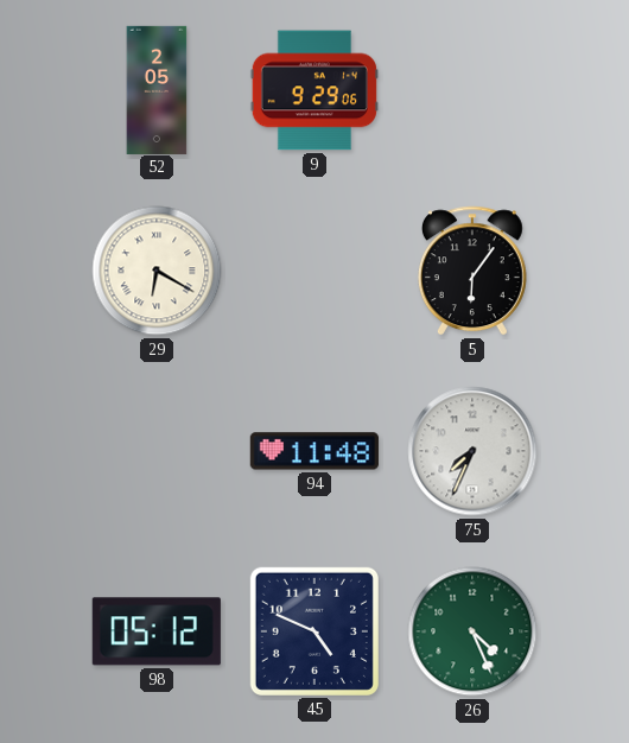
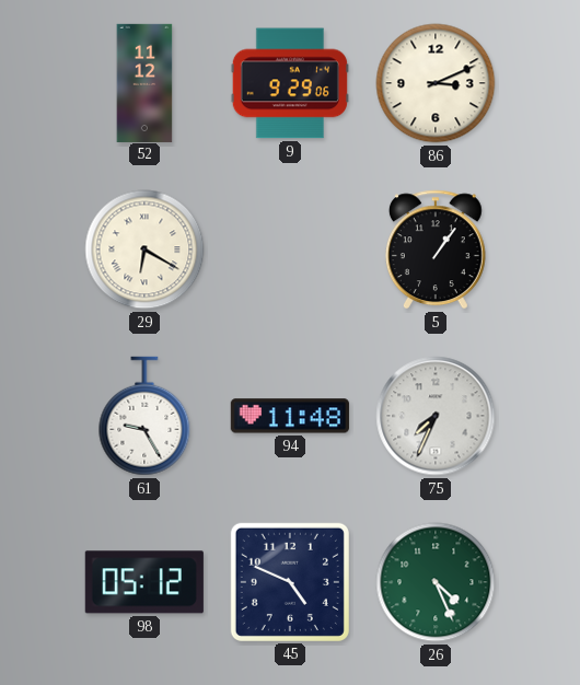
52: 2:05 -> 11:12
86: none -> 3:11
5: 6:06 -> 1:06
61: none -> 9:25
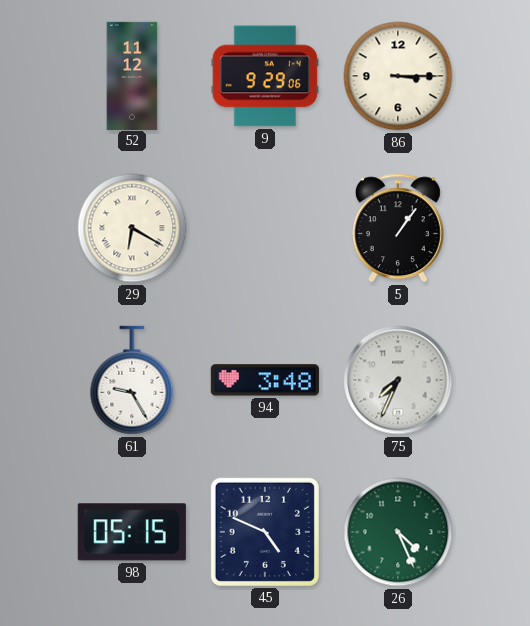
86: 3:11 -> 3:15
94: 11:48 -> 3:48
98: 05:12 -> 05:15
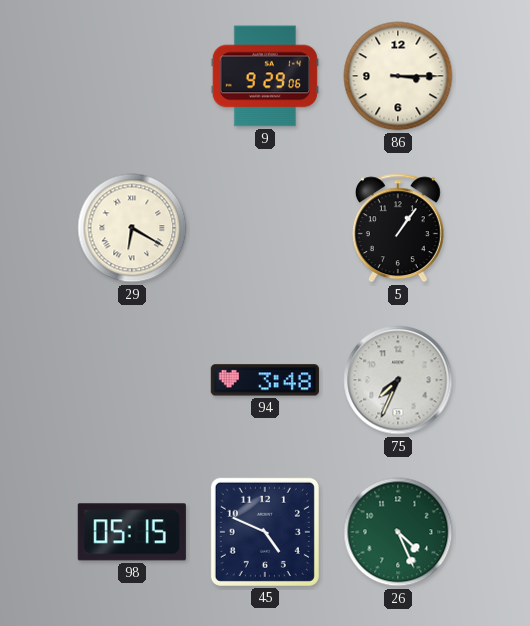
52: 11:12 -> none
61: 9:25 -> none
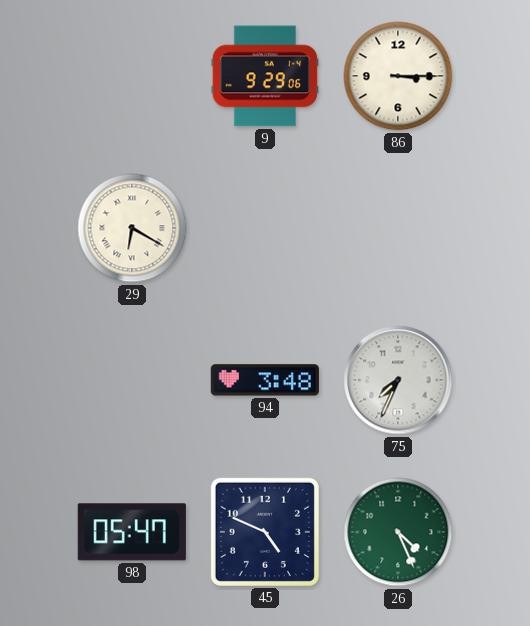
5: 1:06 -> none
98: 05:15 -> 05:47
